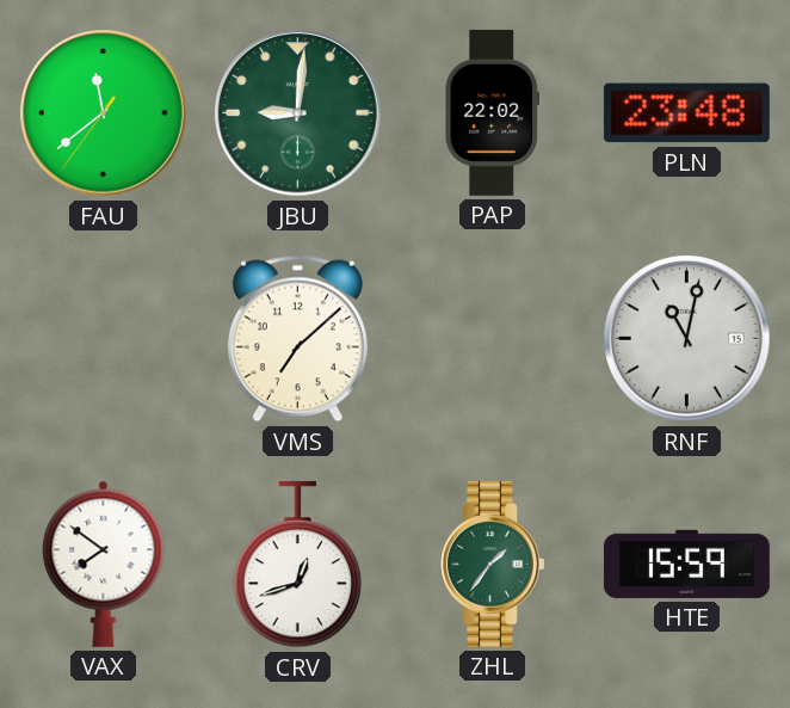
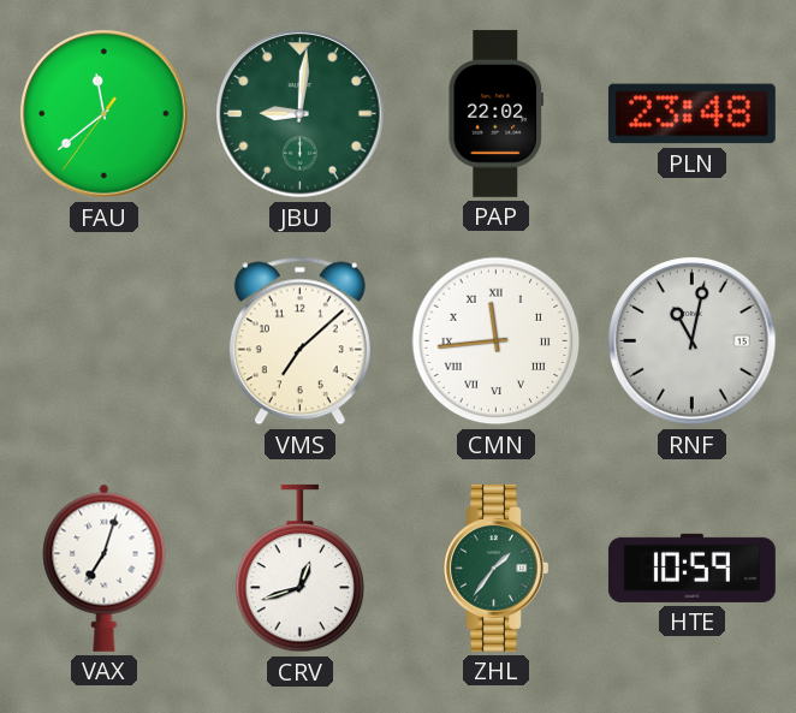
CMN: none -> 11:44
VAX: 7:51 -> 7:03
HTE: 15:59 -> 10:59
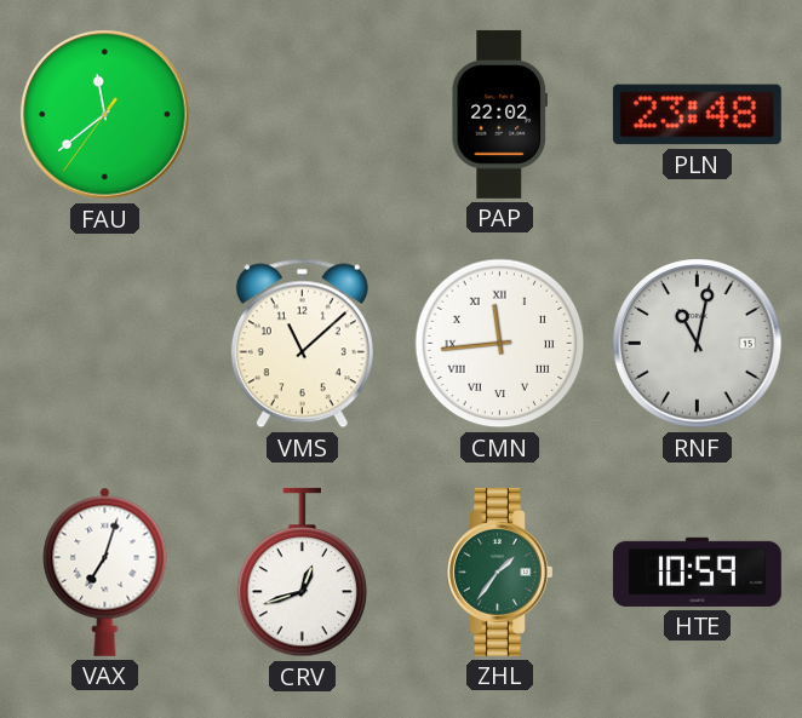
JBU: 9:01 -> none
VMS: 7:08 -> 11:08
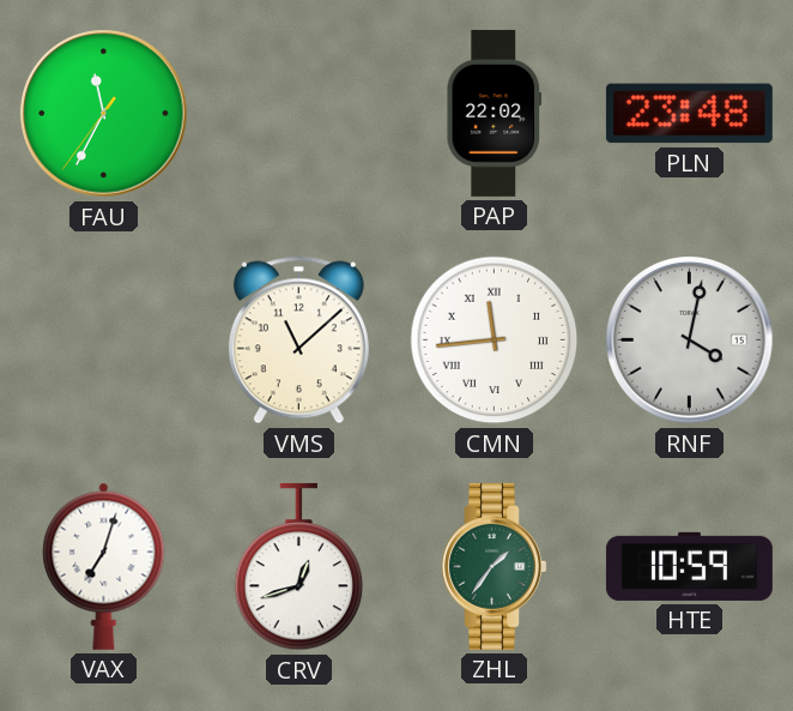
FAU: 11:38 -> 11:34
RNF: 11:02 -> 4:02
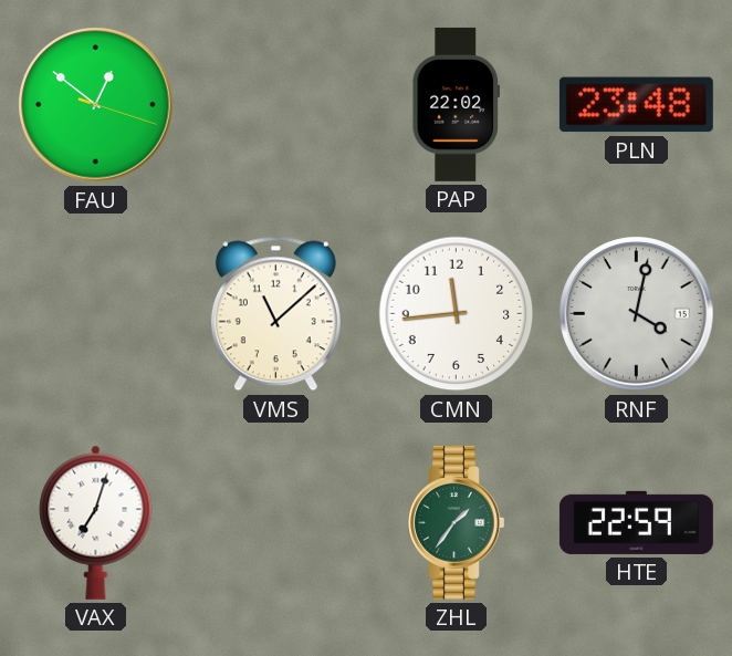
FAU: 11:34 -> 12:51
CMN numerals: Roman -> Arabic
CRV: 12:42 -> none
HTE: 10:59 -> 22:59
